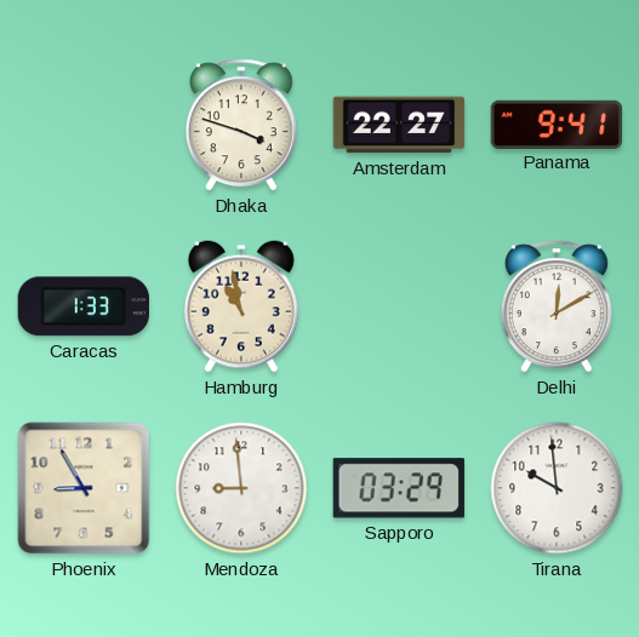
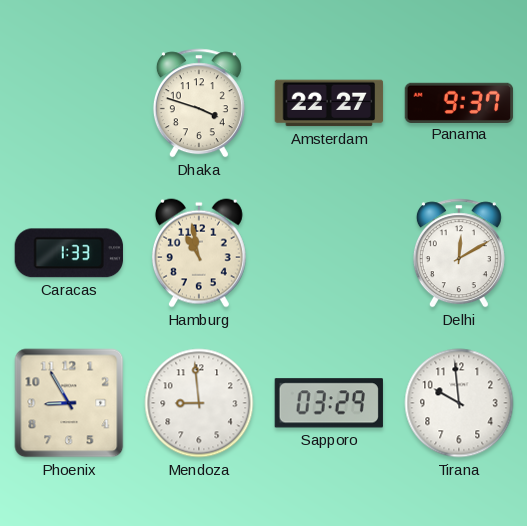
Panama: 9:41 -> 9:37
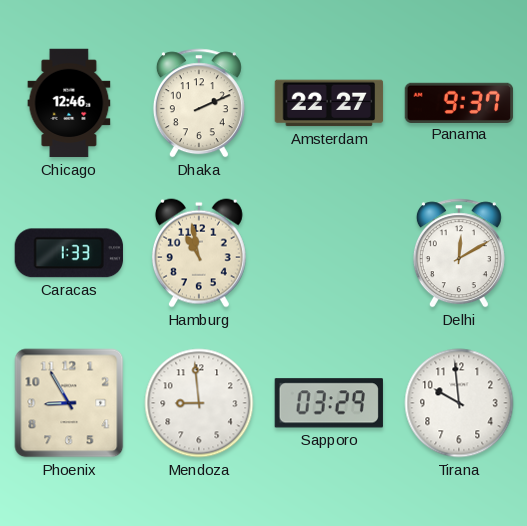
Chicago: none -> 12:46
Dhaka: 3:48 -> 2:11
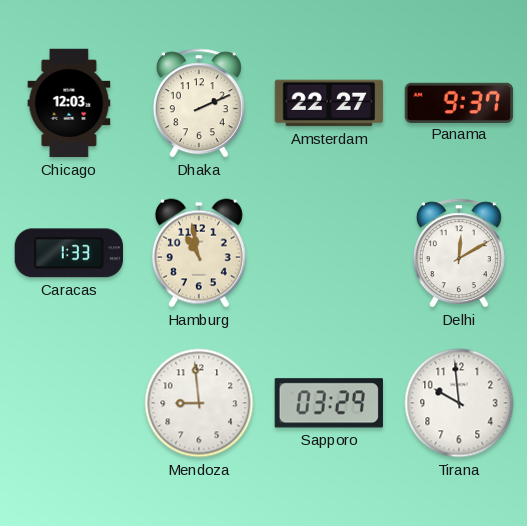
Chicago: 12:46 -> 12:03
Phoenix: 8:55 -> none
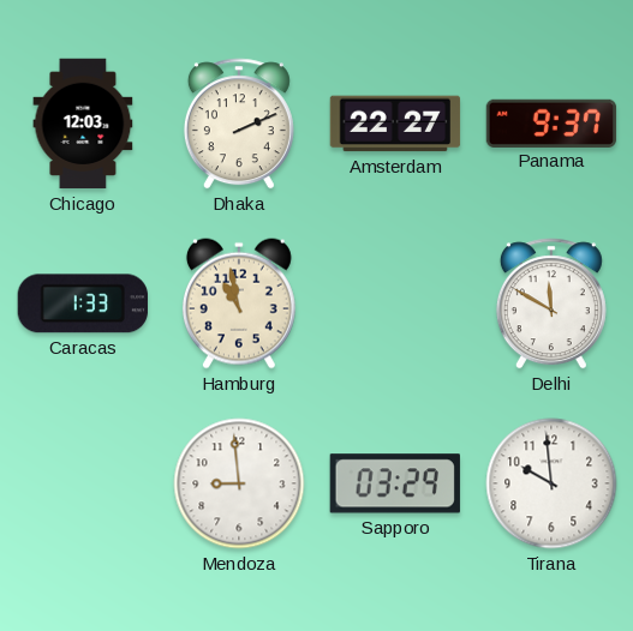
Delhi: 12:10 -> 11:50
